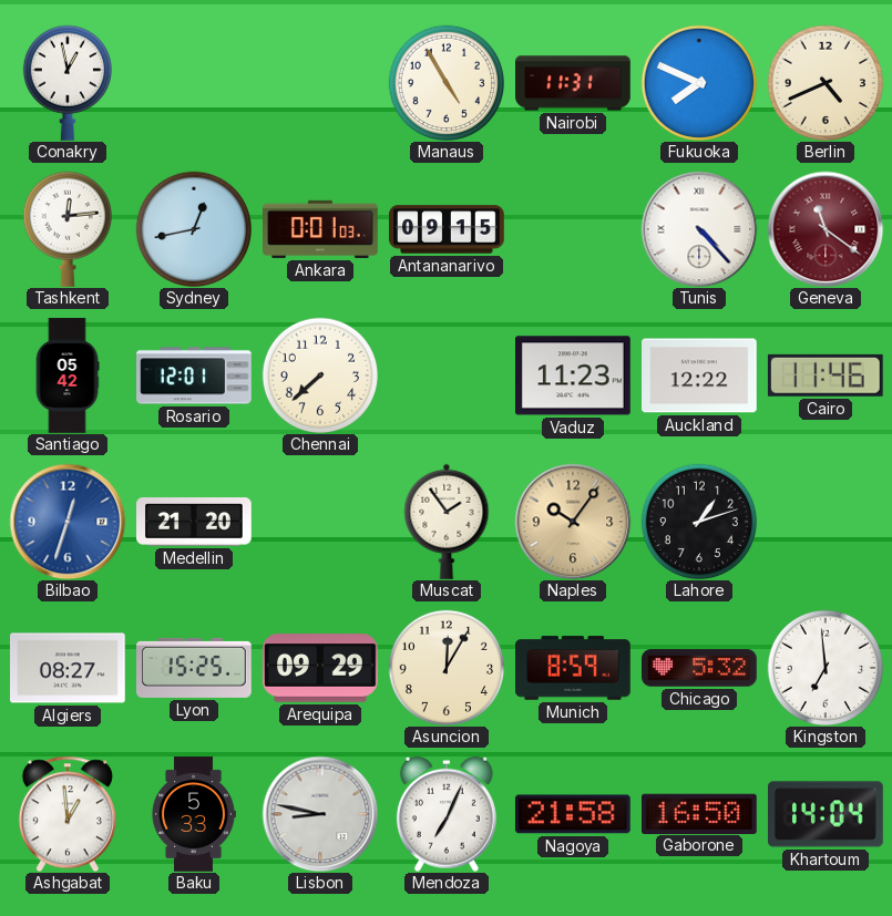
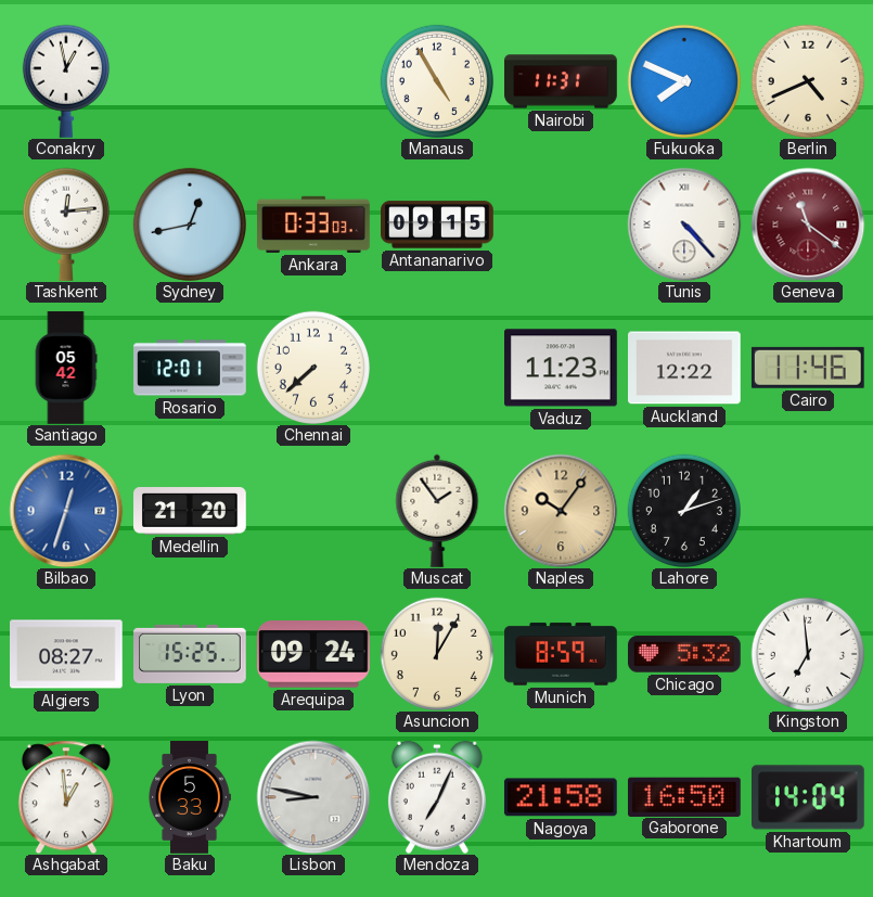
Ankara: 0:01 -> 0:33
Arequipa: 09:29 -> 09:24
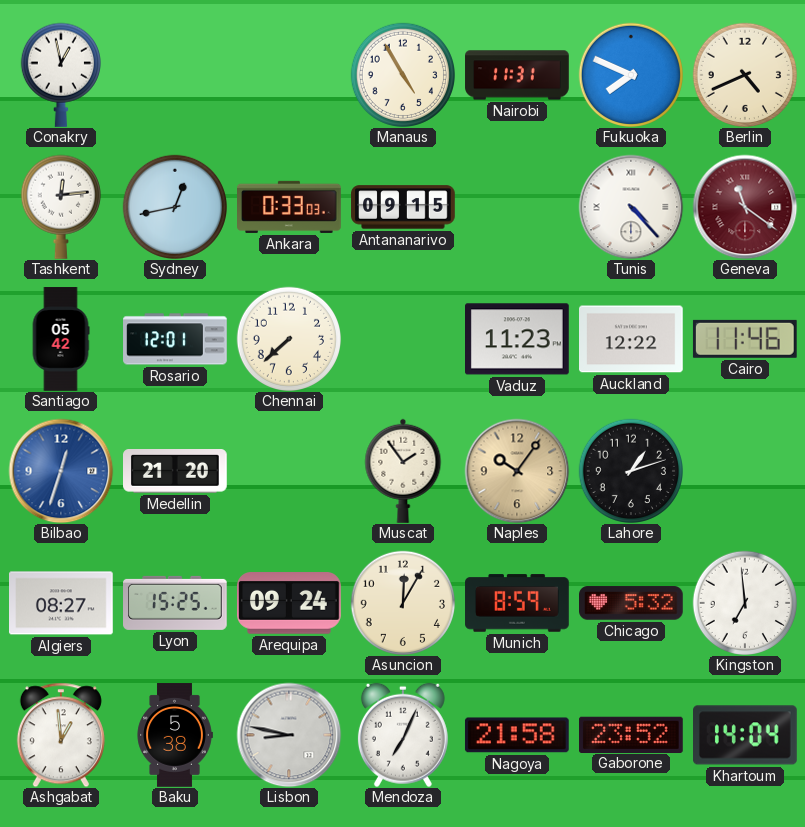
Baku: 5:33 -> 5:38
Gaborone: 16:50 -> 23:52
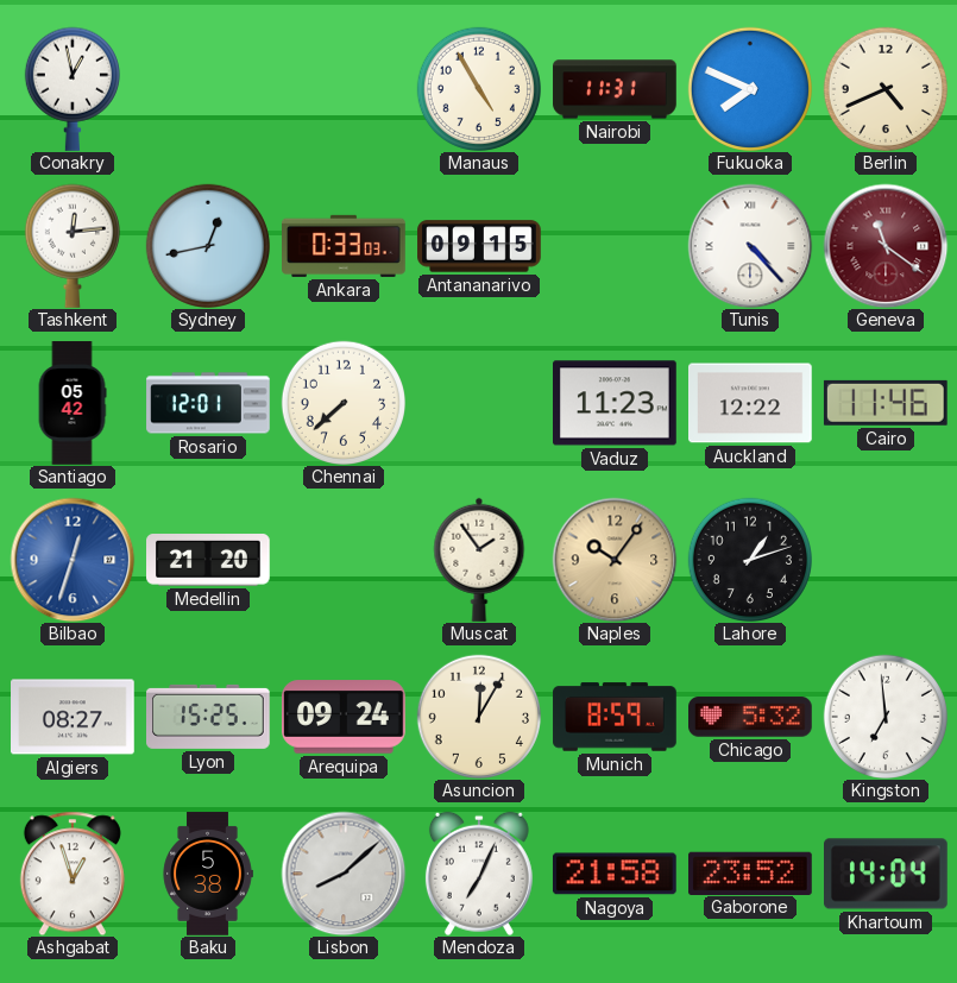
Ashgabat: 12:59 -> 12:57
Lisbon: 8:47 -> 8:08
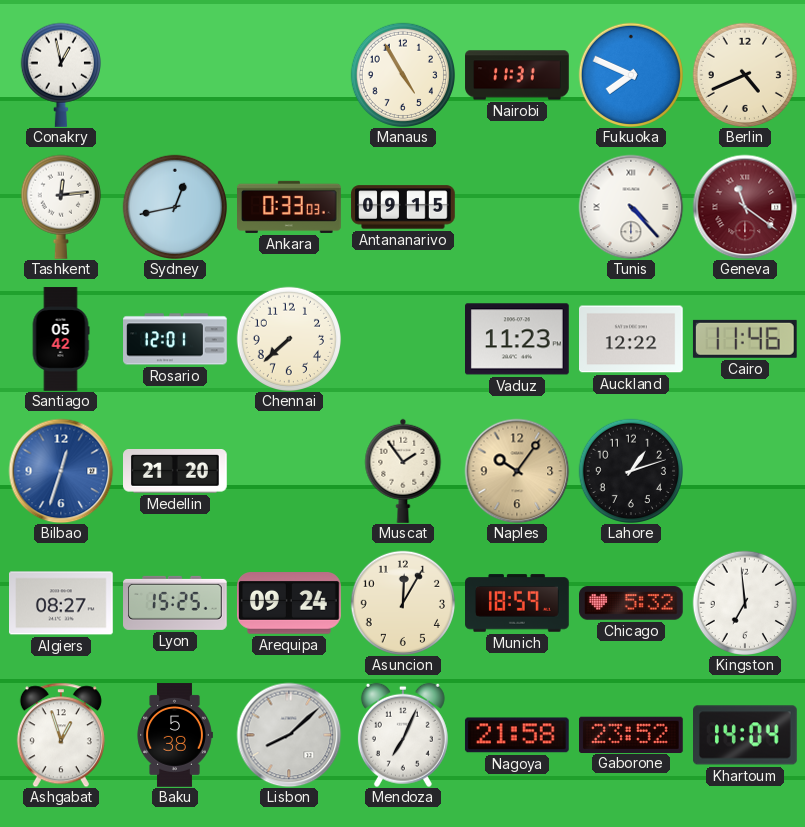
Munich: 8:59 -> 18:59
